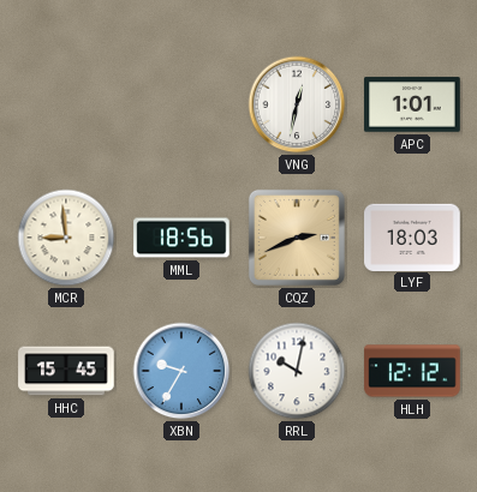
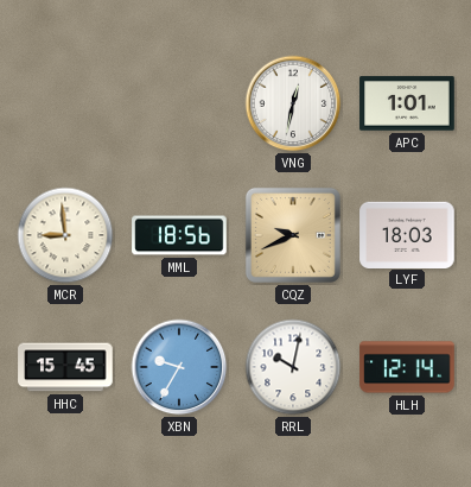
CQZ: 2:41 -> 9:41
HLH: 12:12 -> 12:14
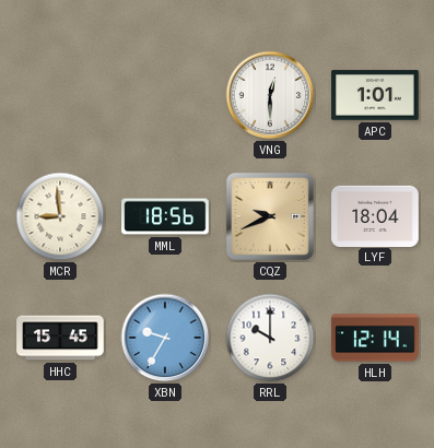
VNG: 12:32 -> 12:30
LYF: 18:03 -> 18:04
RRL: 10:02 -> 10:00
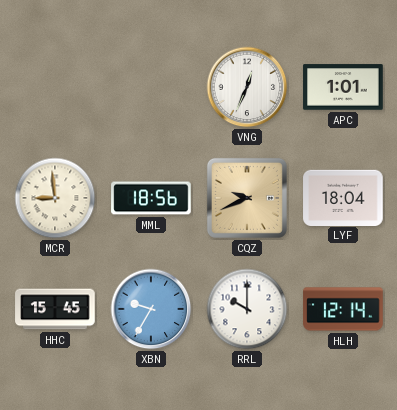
VNG: 12:30 -> 12:34
